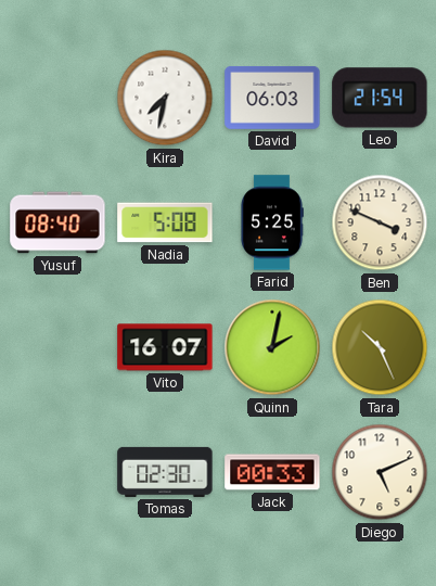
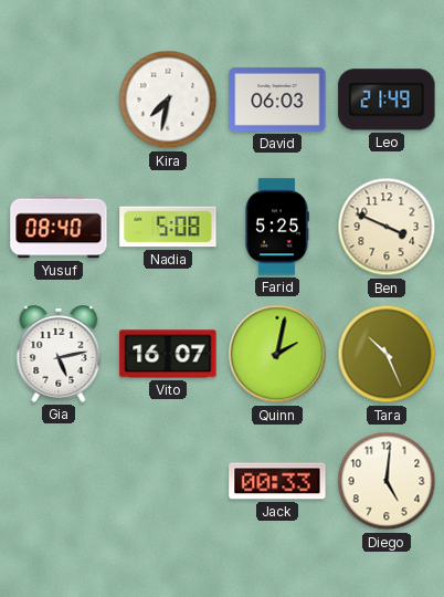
Leo: 21:54 -> 21:49
Gia: none -> 5:13
Tomas: 02:30 -> none
Diego: 5:11 -> 5:01
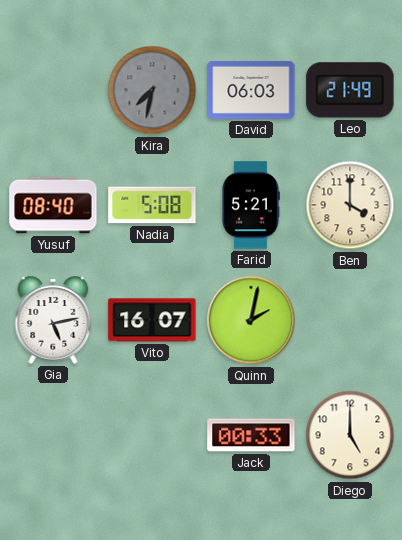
Kira dial: white -> grey
Farid: 5:25 -> 5:21
Ben: 3:49 -> 4:00
Tara: 10:26 -> none
Diego: 5:01 -> 5:00
